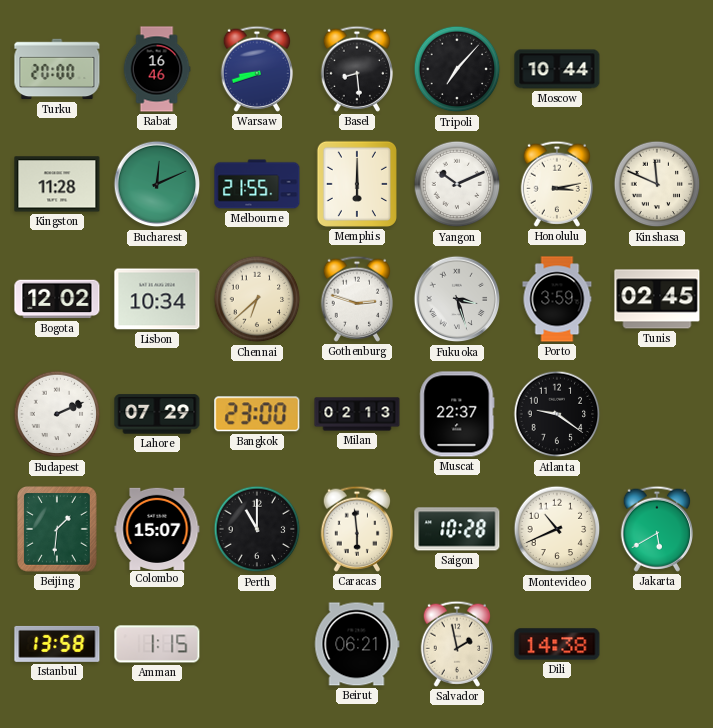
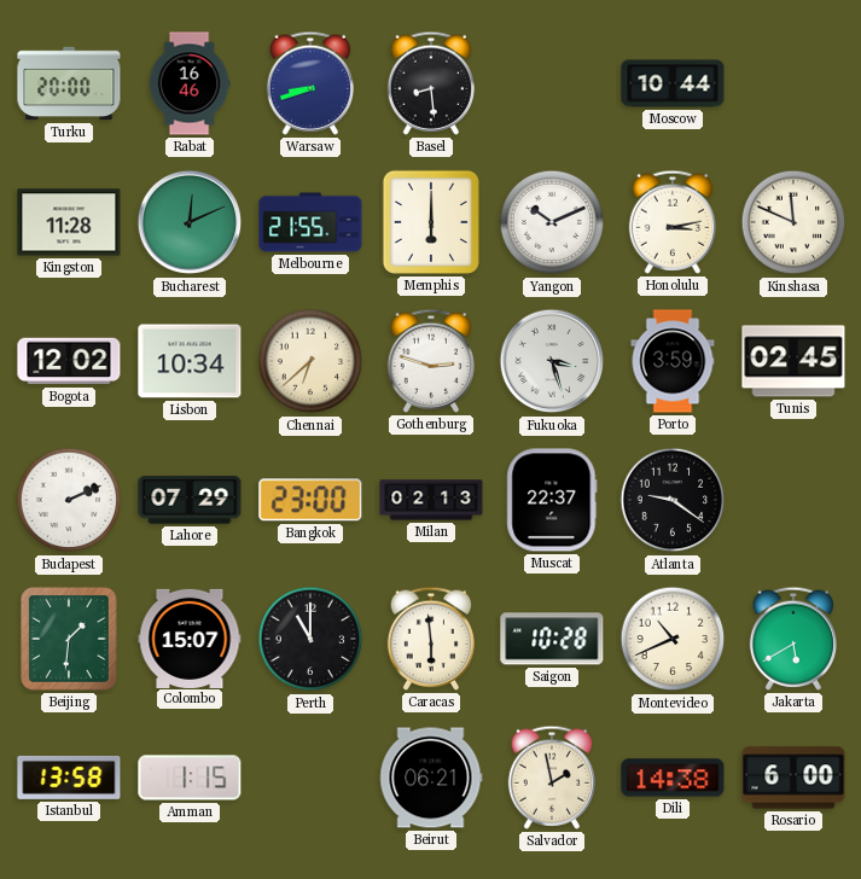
Tripoli: 7:07 -> none
Rosario: none -> 6:00
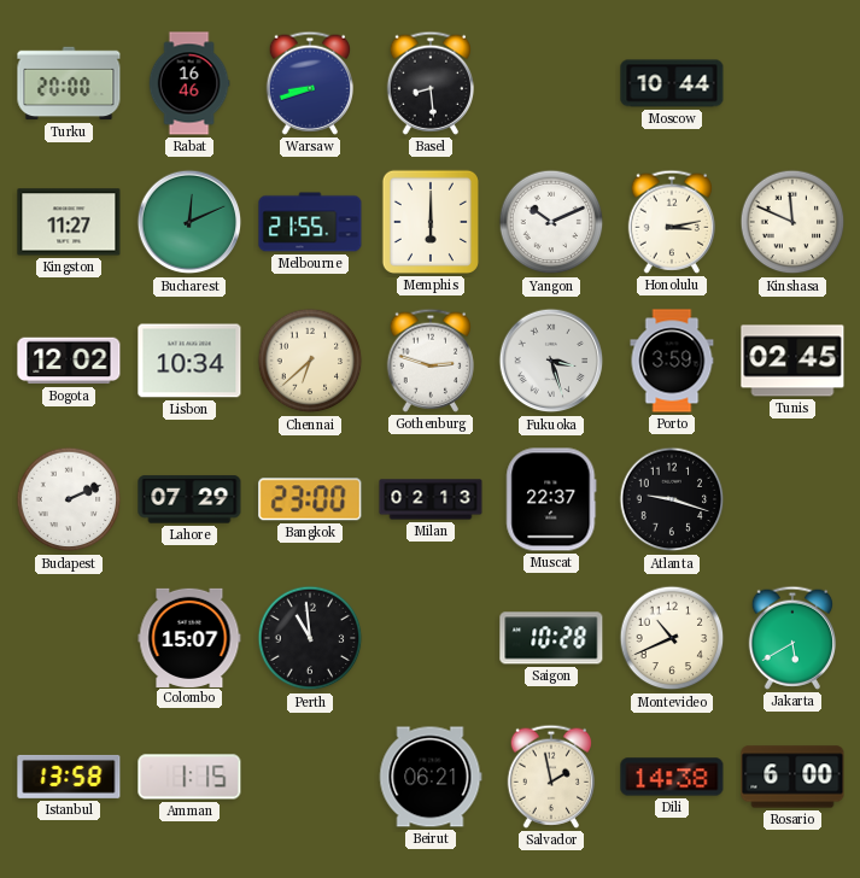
Kingston: 11:28 -> 11:27
Atlanta: 9:21 -> 9:18
Beijing: 1:31 -> none
Perth: 11:00 -> 10:59
Caracas: 5:59 -> none
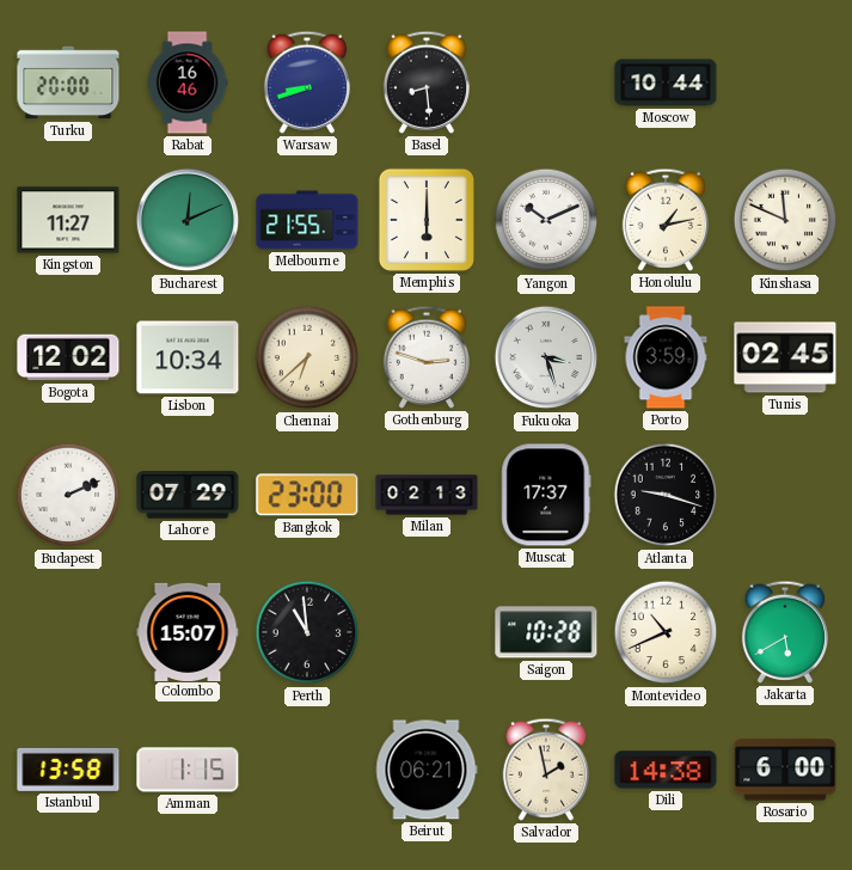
Honolulu: 3:13 -> 1:13
Muscat: 22:37 -> 17:37
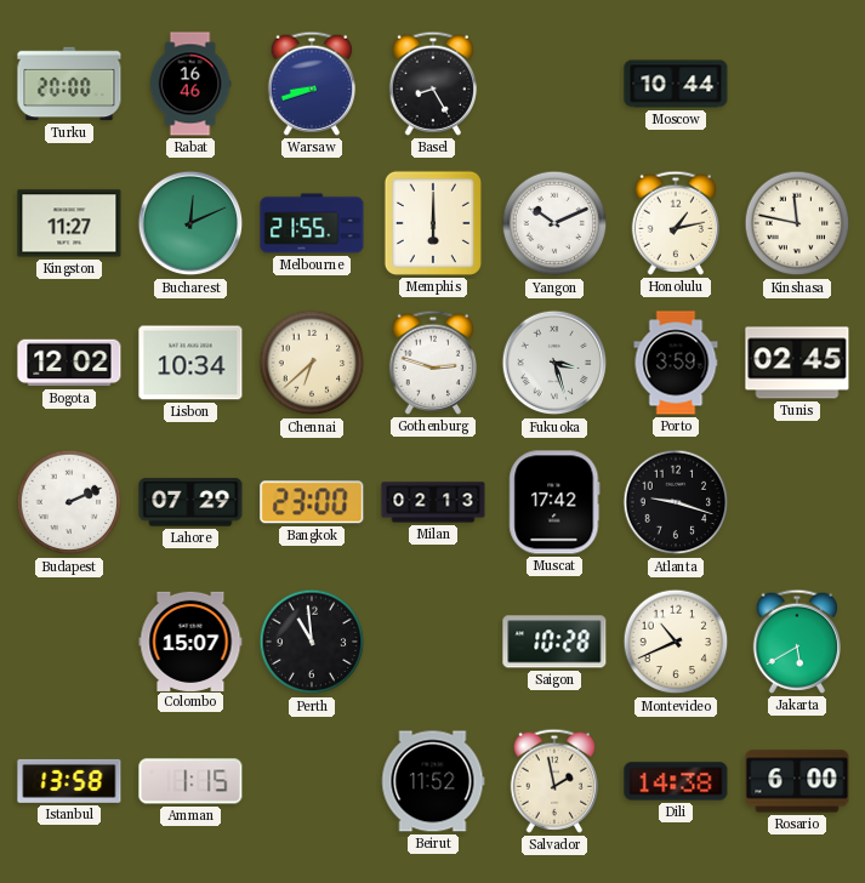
Basel: 8:29 -> 8:25
Kinshasa: 11:49 -> 11:47
Muscat: 17:37 -> 17:42
Beirut: 06:21 -> 11:52
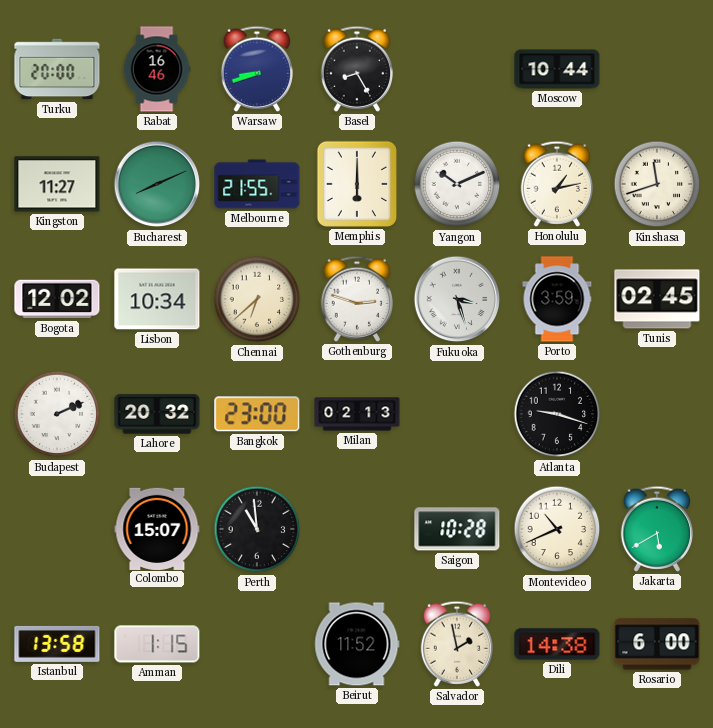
Bucharest: 12:11 -> 8:11
Kinshasa: 11:47 -> 11:42
Lahore: 07:29 -> 20:32
Muscat: 17:42 -> none
